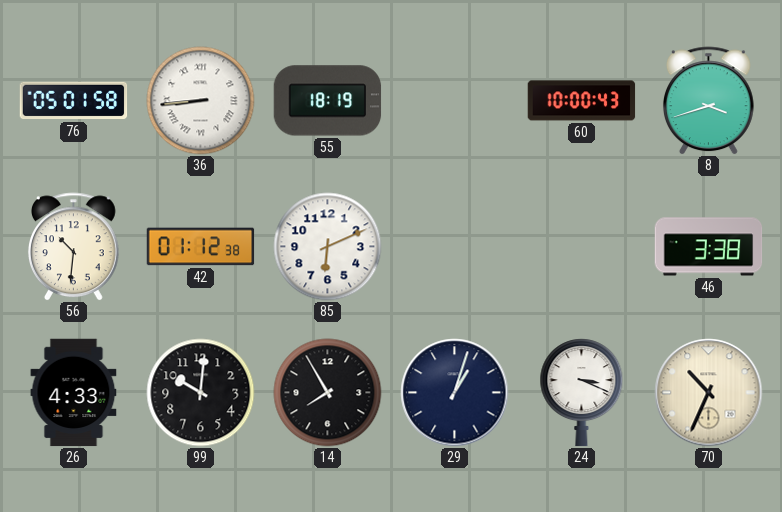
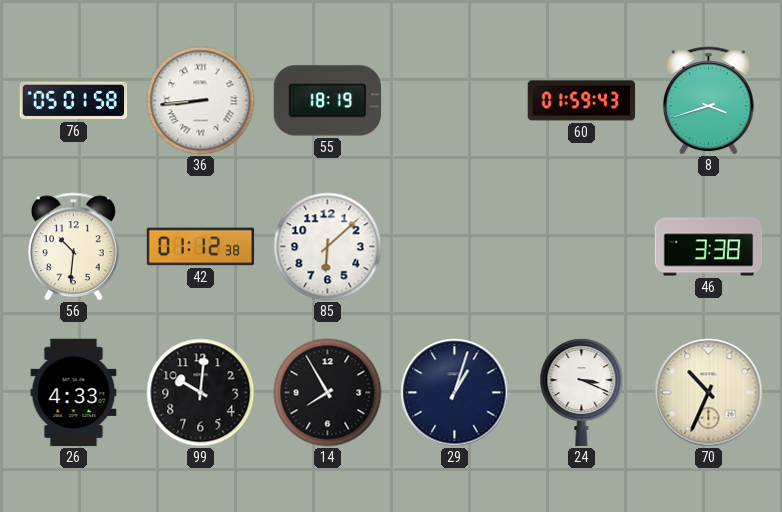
60: 10:00 -> 01:59
85: 6:11 -> 6:08
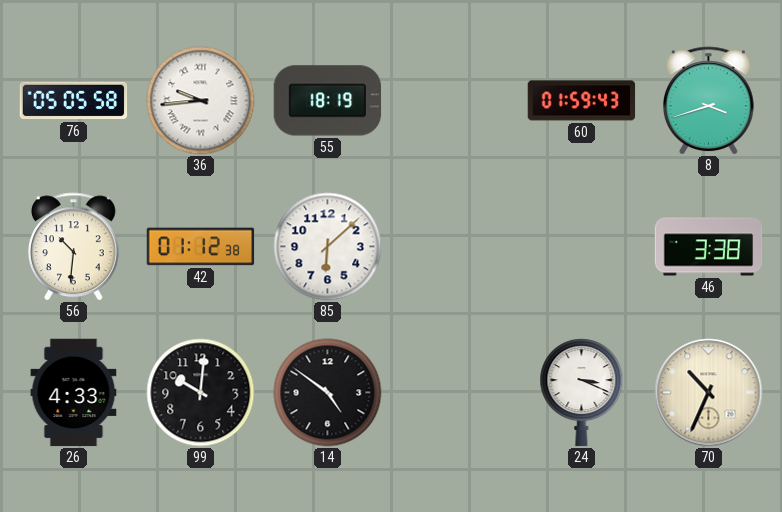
76: 05:01 -> 05:05
36: 8:44 -> 9:44
14: 7:55 -> 4:51
29: 1:03 -> none
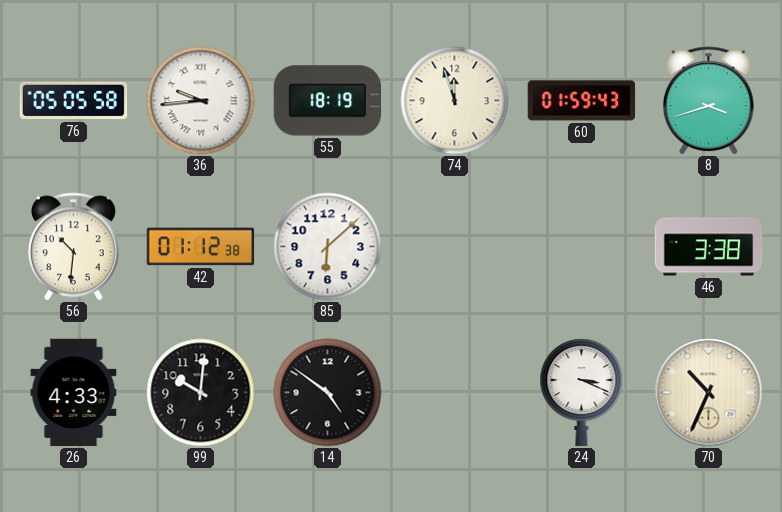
74: none -> 11:57
